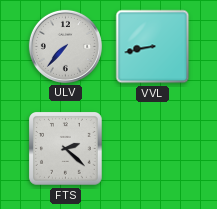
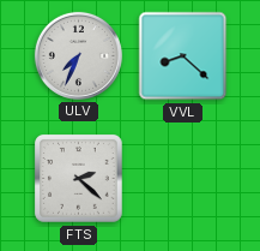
ULV: 7:37 -> 7:34
VVL: 8:43 -> 8:22
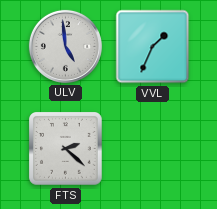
ULV: 7:34 -> 4:59
VVL: 8:22 -> 1:34
